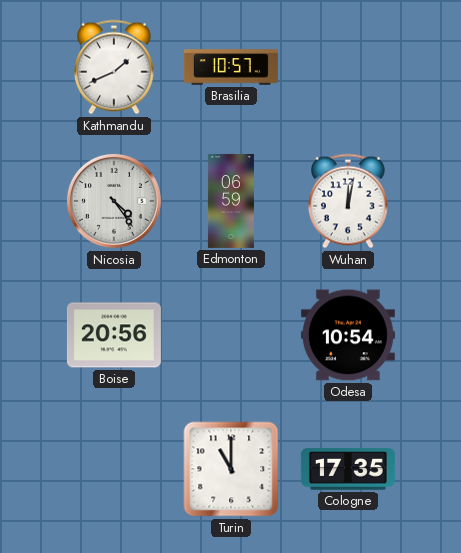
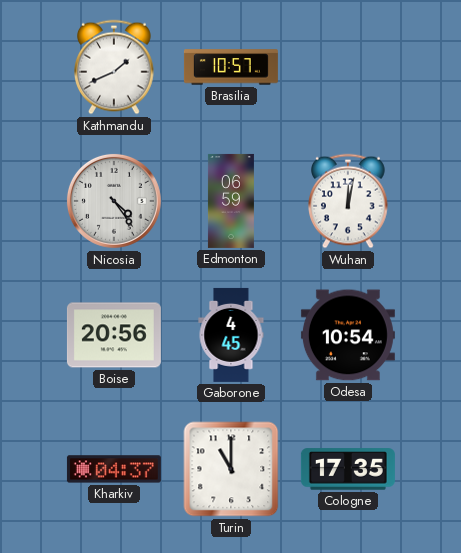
Gaborone: none -> 4:45
Kharkiv: none -> 04:37
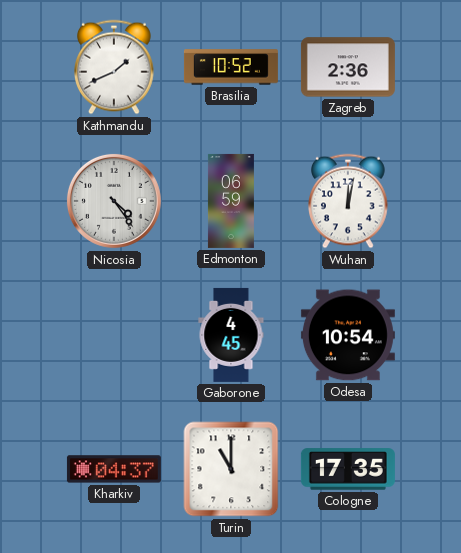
Brasilia: 10:57 -> 10:52
Zagreb: none -> 2:36
Boise: 20:56 -> none
